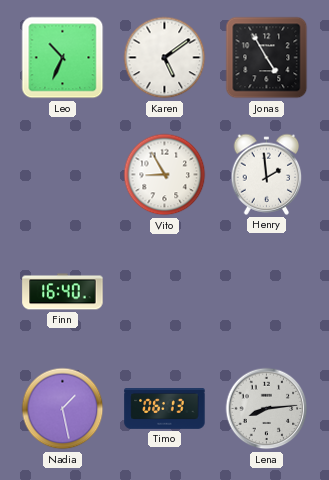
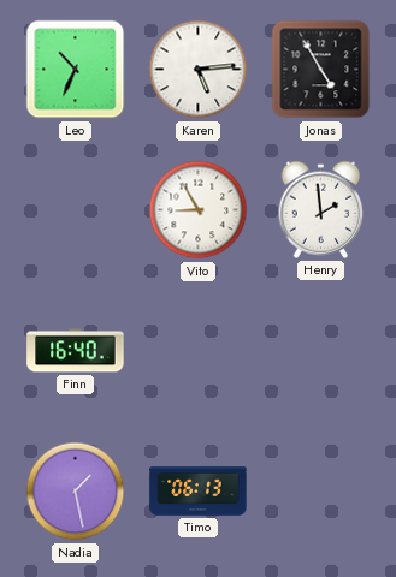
Karen: 5:09 -> 5:14
Lena: 8:14 -> none
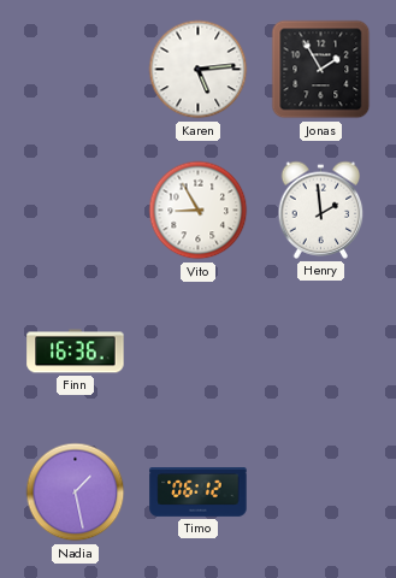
Leo: 10:34 -> none
Jonas: 4:55 -> 1:55
Finn: 16:40 -> 16:36
Timo: 06:13 -> 06:12
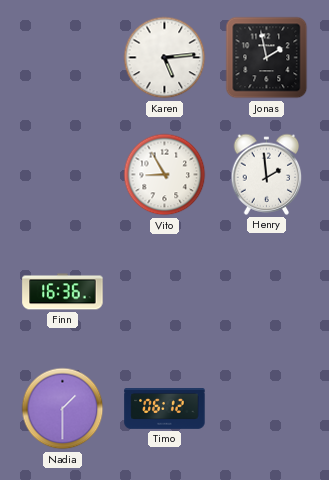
Jonas: 1:55 -> 1:58
Nadia: 1:28 -> 1:30
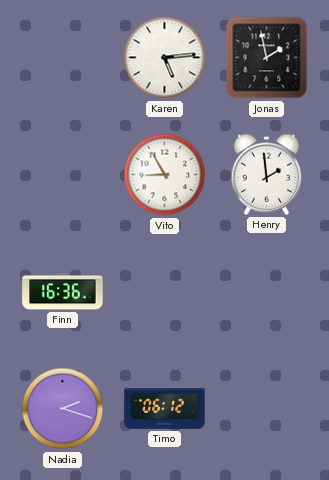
Nadia: 1:30 -> 2:18
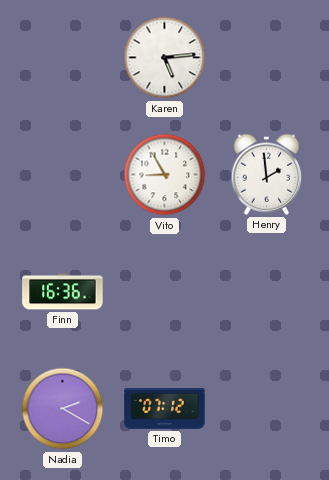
Jonas: 1:58 -> none
Nadia: 2:18 -> 2:20
Timo: 06:12 -> 07:12
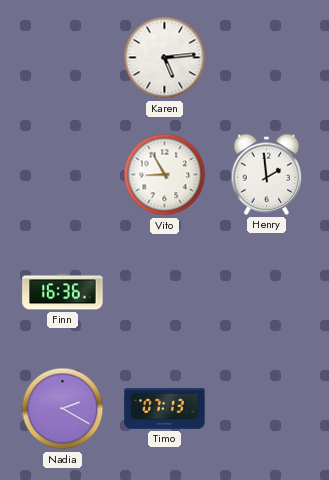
Timo: 07:12 -> 07:13
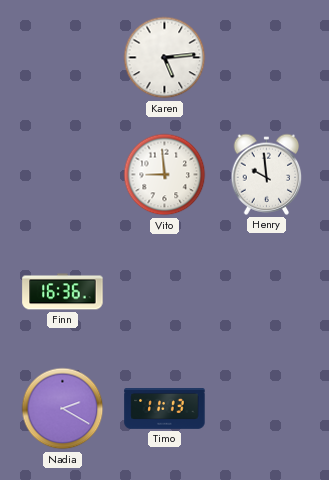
Vito: 8:55 -> 8:59
Henry: 1:59 -> 9:59
Timo: 07:13 -> 11:13
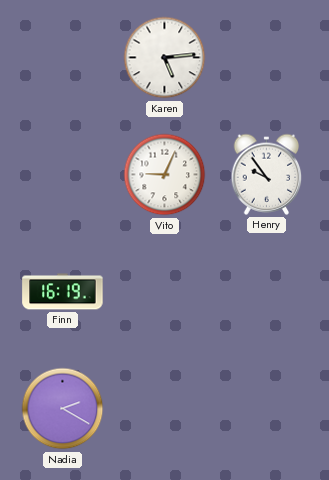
Vito: 8:59 -> 9:04
Henry: 9:59 -> 9:54
Finn: 16:36 -> 16:19
Timo: 11:13 -> none
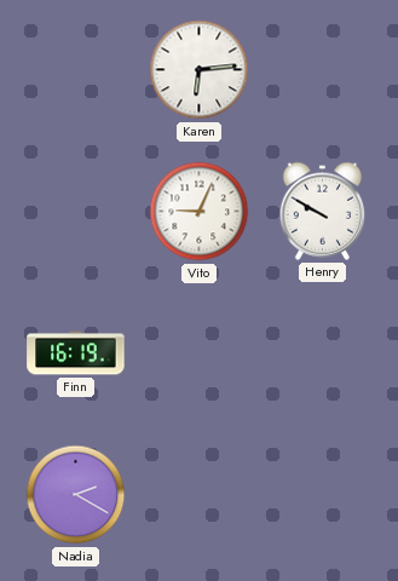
Karen: 5:14 -> 6:14
Henry: 9:54 -> 9:50
